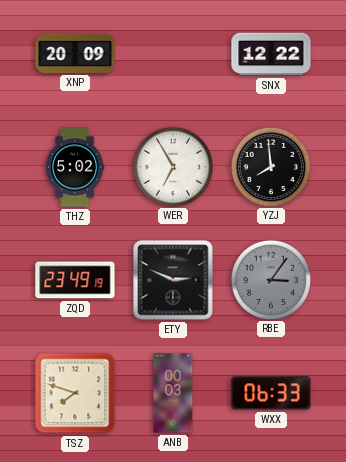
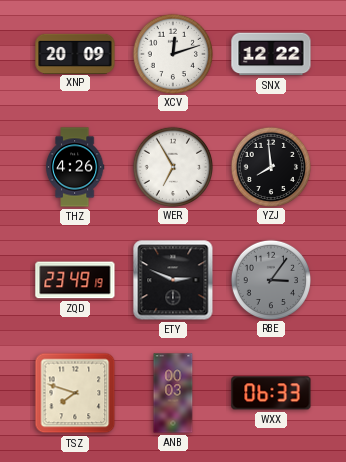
XCV: none -> 12:12
THZ: 5:02 -> 4:26
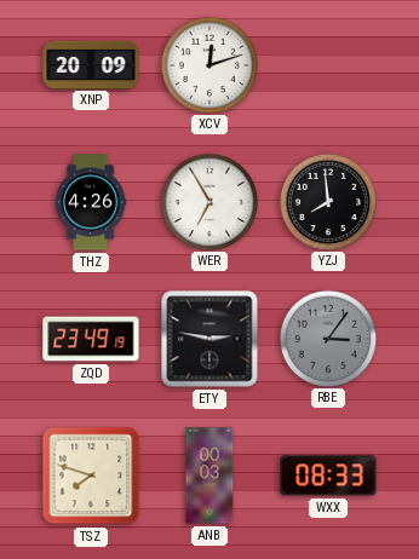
SNX: 12:22 -> none
ETY: 2:49 -> 2:47
WXX: 06:33 -> 08:33
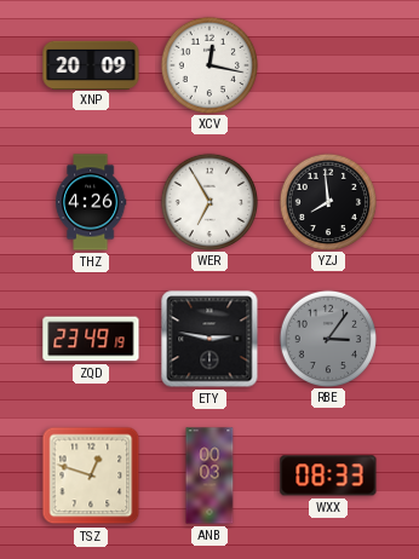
XCV: 12:12 -> 12:17
TSZ: 7:48 -> 12:48
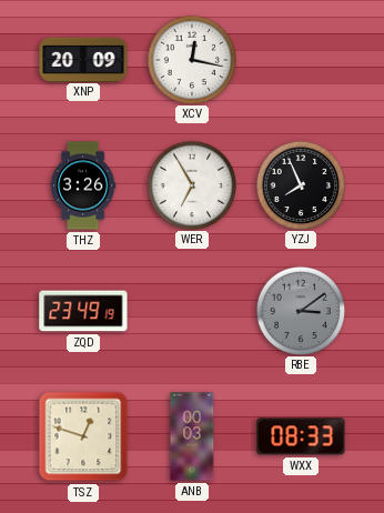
THZ: 4:26 -> 3:26
YZJ: 7:59 -> 7:56
ETY: 2:47 -> none
RBE: 3:06 -> 3:09
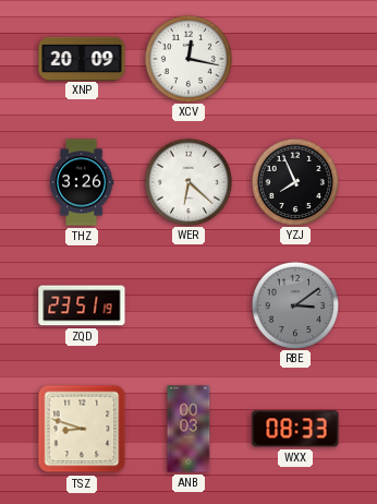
WER: 6:55 -> 6:22
ZQD: 23:49 -> 23:51
TSZ: 12:48 -> 8:48
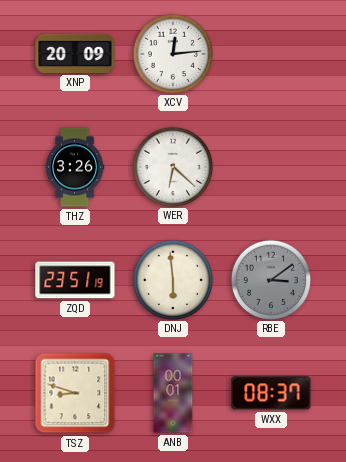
XCV: 12:17 -> 12:14
YZJ: 7:56 -> none
DNJ: none -> 5:59
ANB: 00:03 -> 00:01
WXX: 08:33 -> 08:37
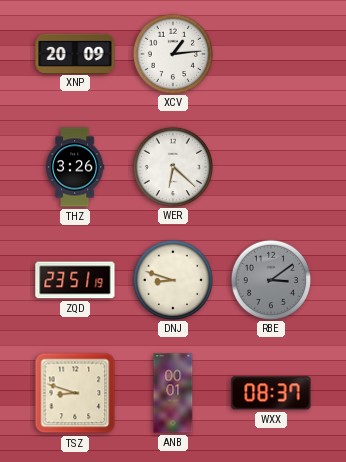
XCV: 12:14 -> 1:14
DNJ: 5:59 -> 8:48
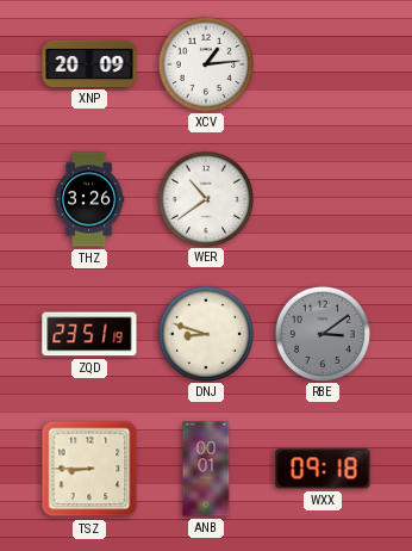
WER: 6:22 -> 10:39
TSZ: 8:48 -> 8:45
WXX: 08:37 -> 09:18
